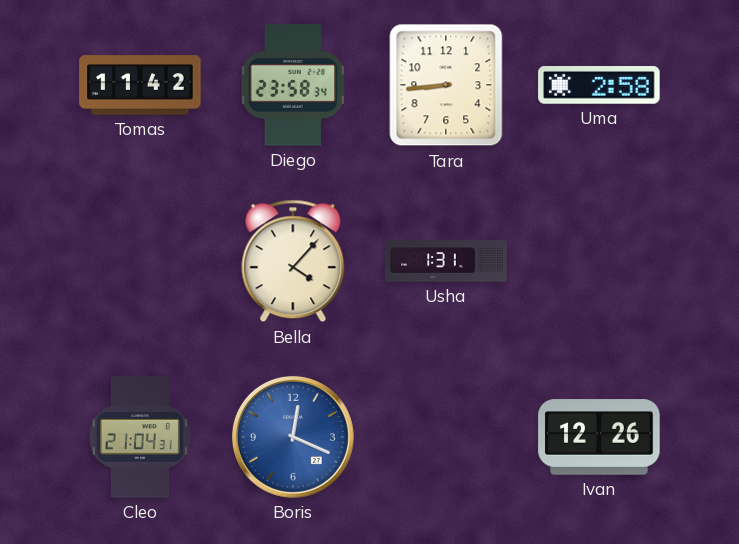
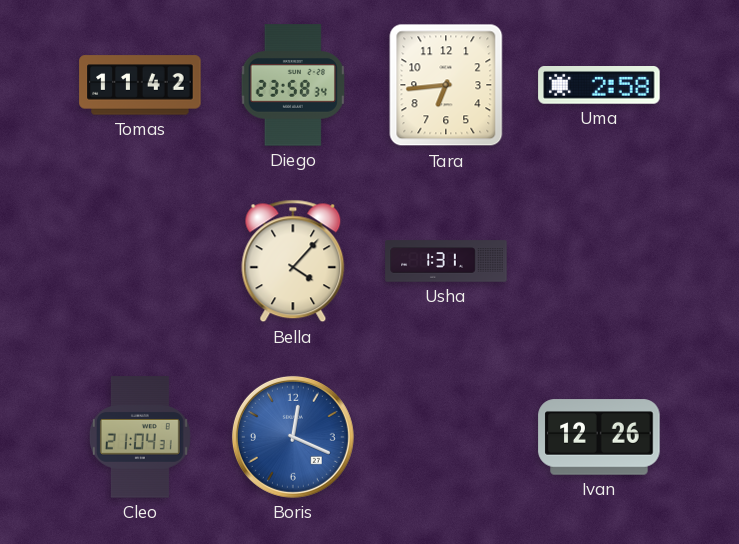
Tara: 8:44 -> 6:44
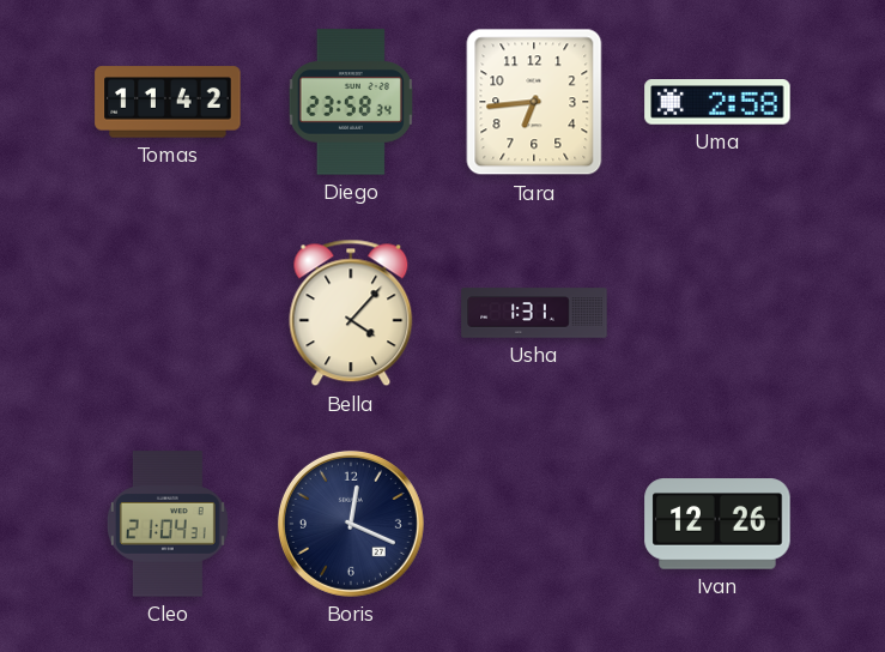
Boris dial: blue -> navy
